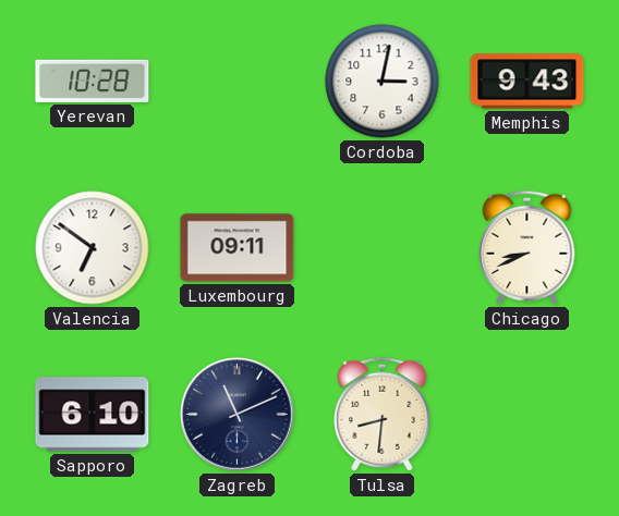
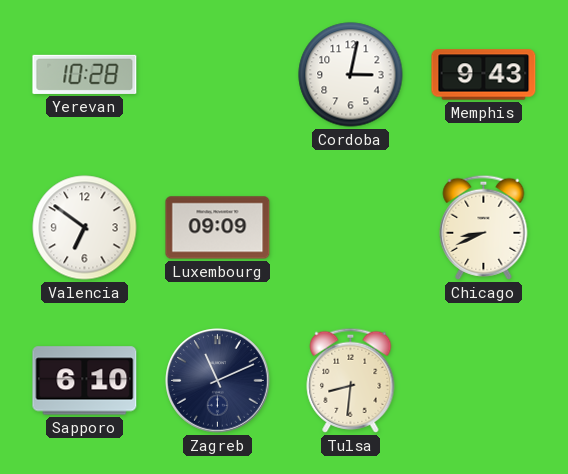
Luxembourg: 09:11 -> 09:09
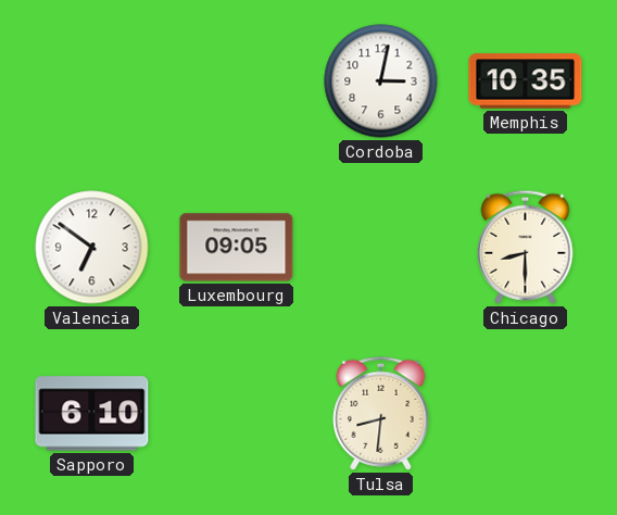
Yerevan: 10:28 -> none
Memphis: 9:43 -> 10:35
Luxembourg: 09:09 -> 09:05
Chicago: 8:41 -> 8:30
Zagreb: 11:11 -> none
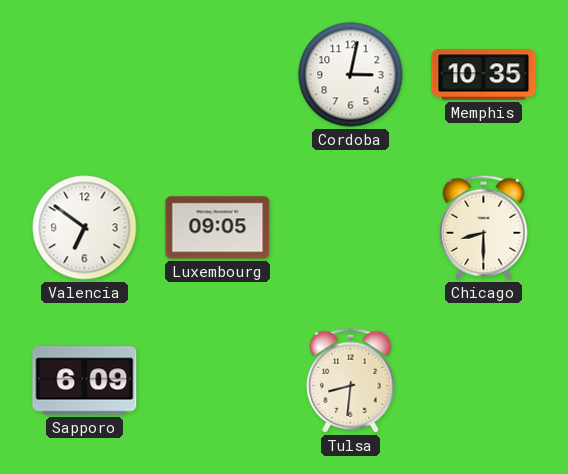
Sapporo: 6:10 -> 6:09
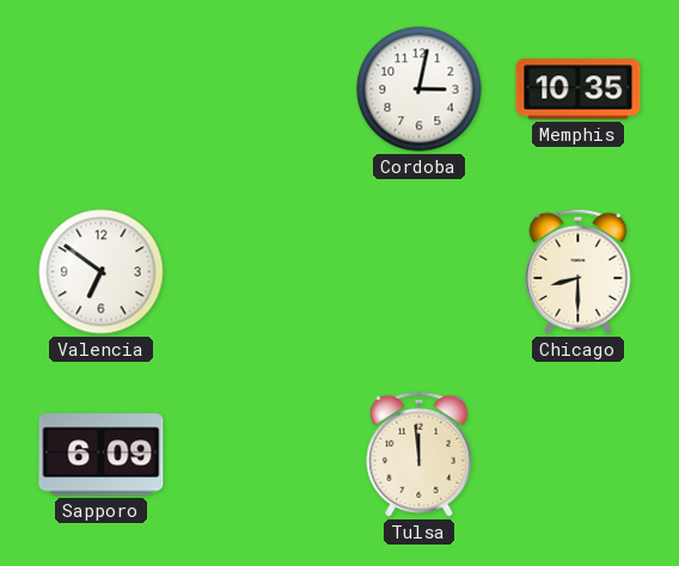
Luxembourg: 09:05 -> none
Tulsa: 8:31 -> 11:59
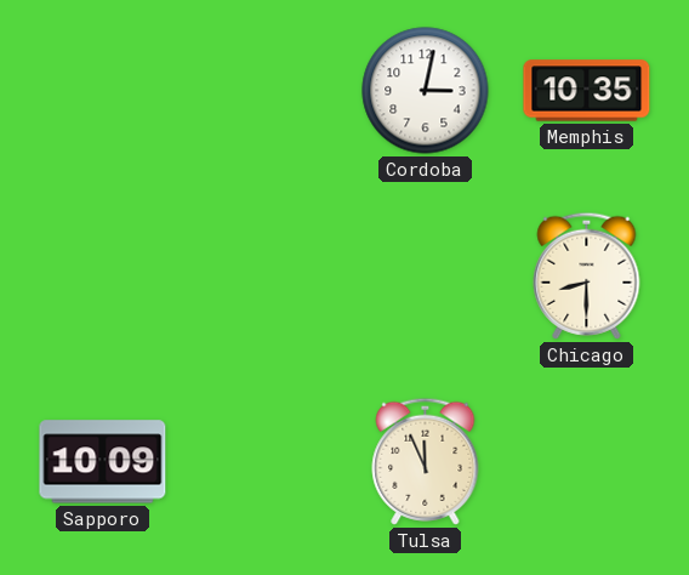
Valencia: 6:51 -> none
Sapporo: 6:09 -> 10:09
Tulsa: 11:59 -> 11:56
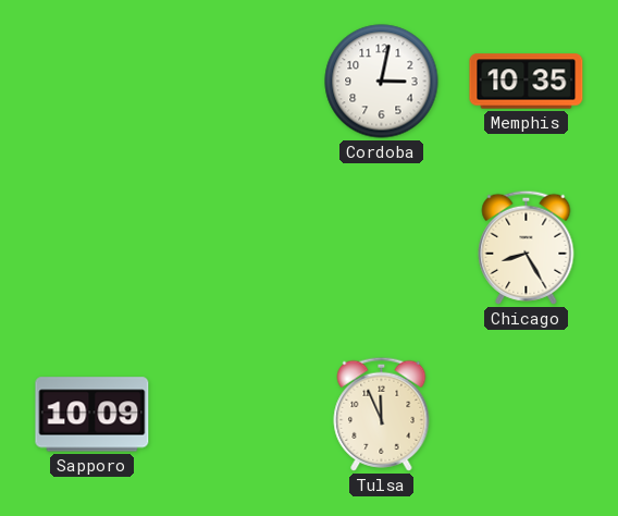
Chicago: 8:30 -> 8:25
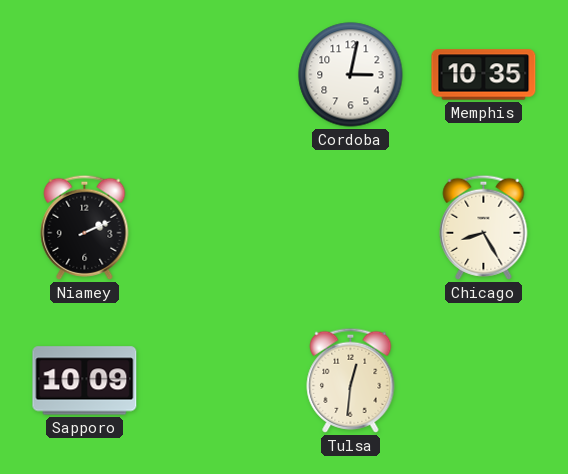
Niamey: none -> 2:11
Tulsa: 11:56 -> 12:31
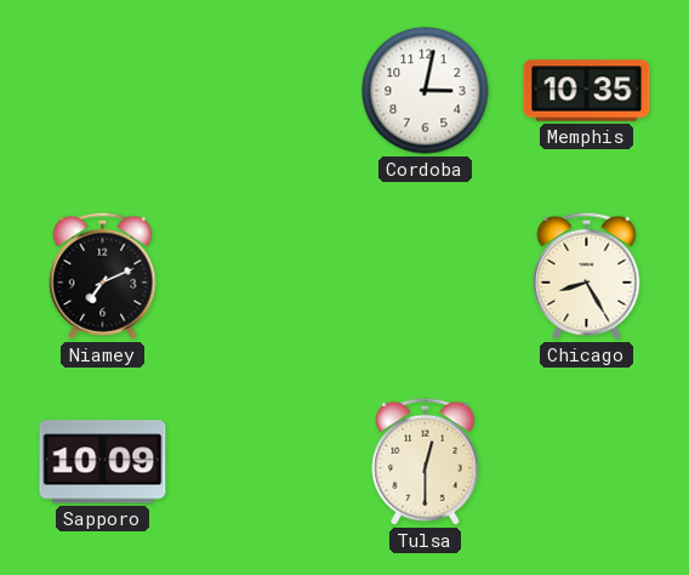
Niamey: 2:11 -> 7:11
Tulsa: 12:31 -> 12:30
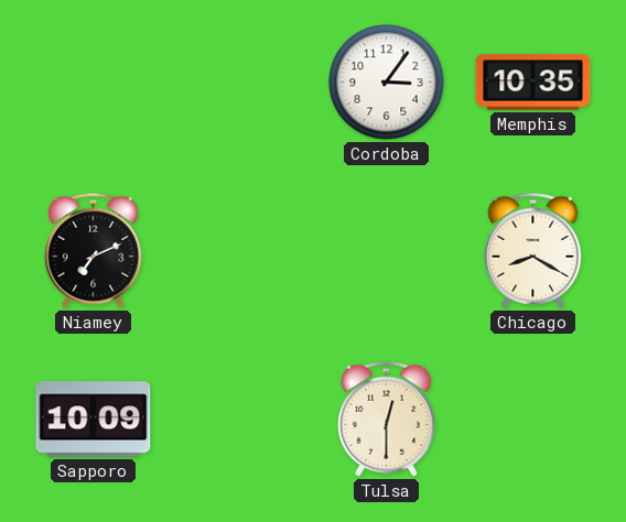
Cordoba: 3:02 -> 3:06
Chicago: 8:25 -> 8:20
